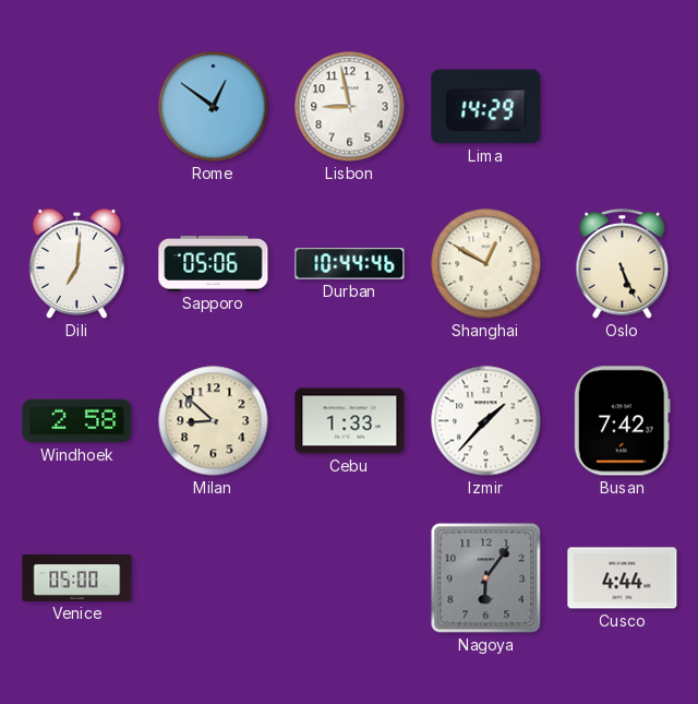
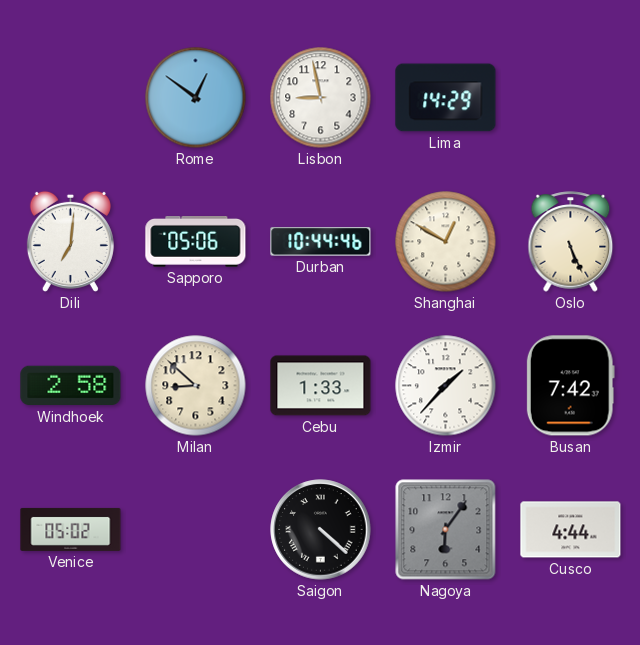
Venice: 05:00 -> 05:02
Saigon: none -> 4:22
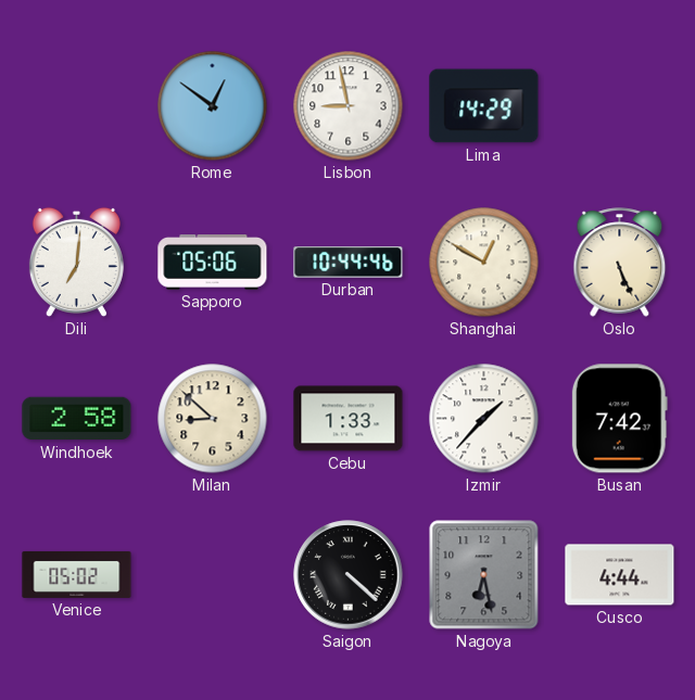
Nagoya: 6:06 -> 6:28
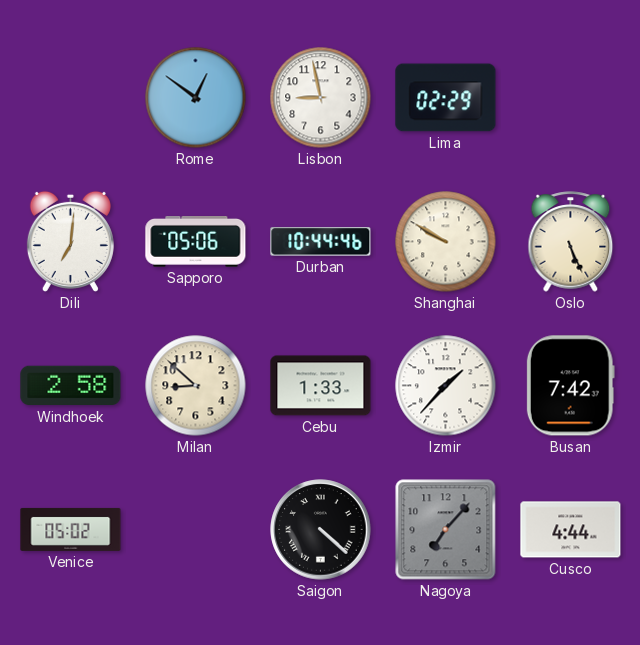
Lima: 14:29 -> 02:29
Shanghai: 12:50 -> 9:50
Nagoya: 6:28 -> 7:07
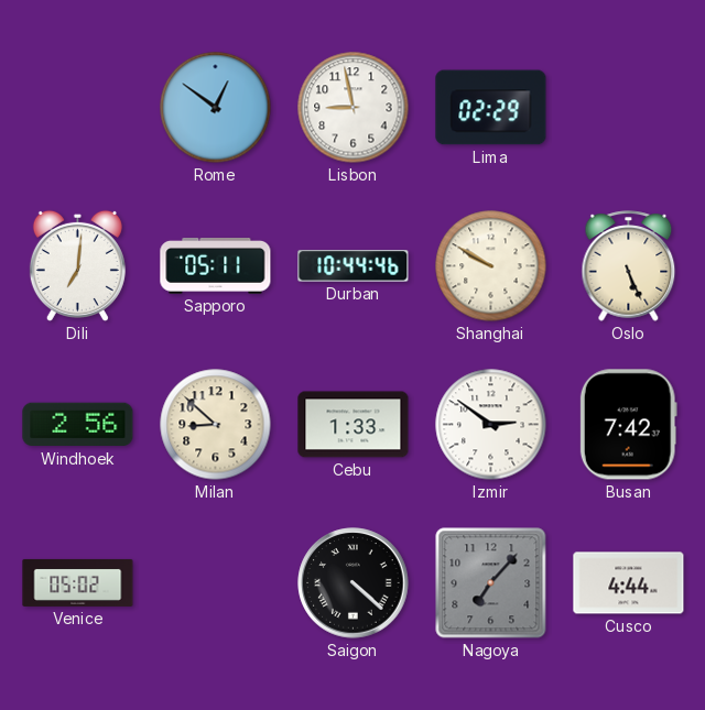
Sapporo: 05:06 -> 05:11
Windhoek: 2:58 -> 2:56
Izmir: 1:37 -> 2:51
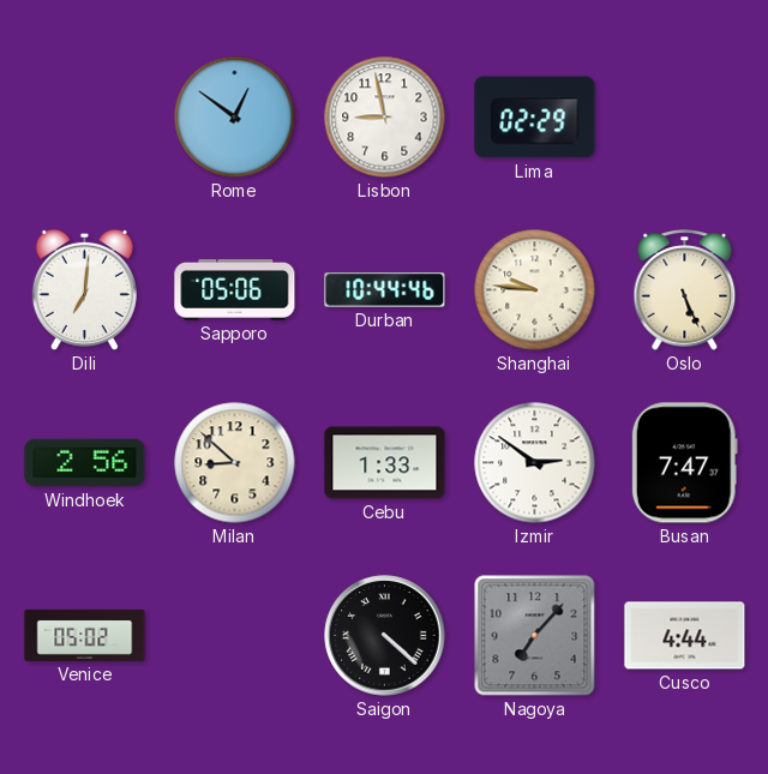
Sapporo: 05:11 -> 05:06
Shanghai: 9:50 -> 9:46
Busan: 7:42 -> 7:47
